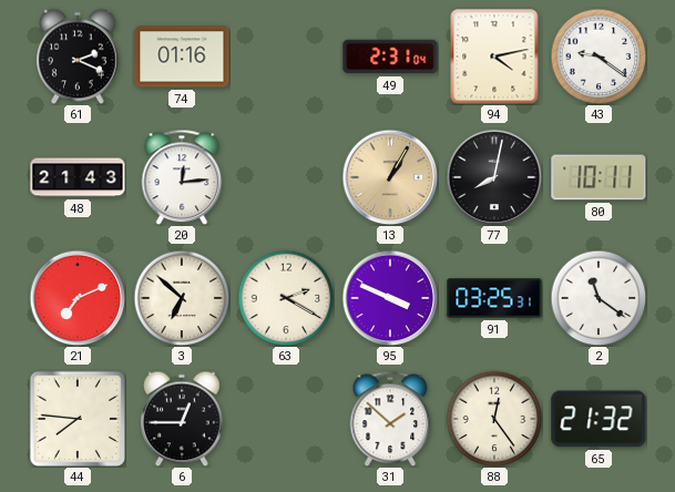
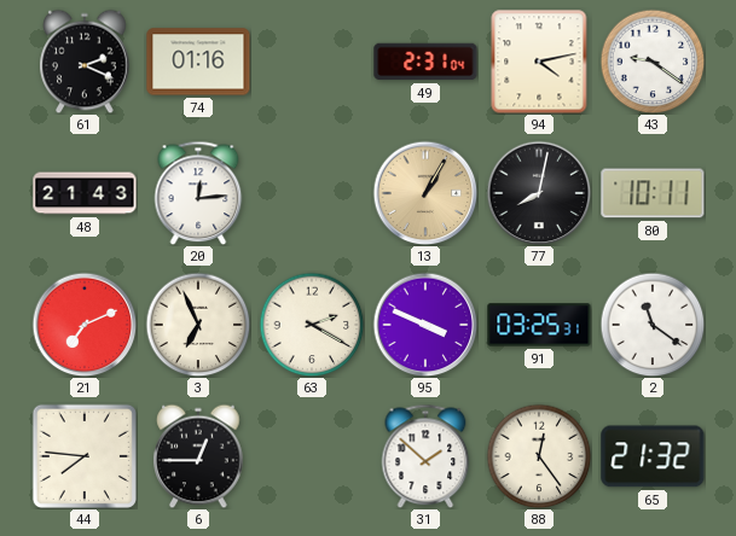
3: 6:52 -> 6:56
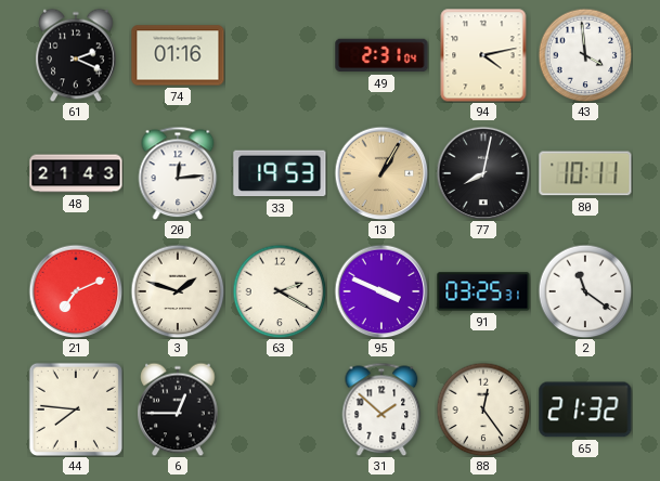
43: 9:21 -> 3:59
33: none -> 19:53
3: 6:56 -> 1:48
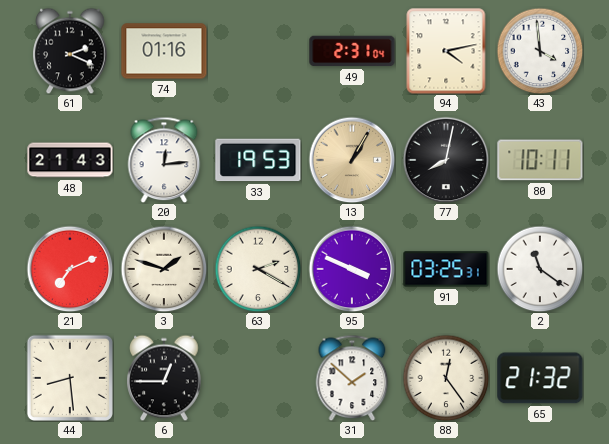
44: 7:46 -> 8:29
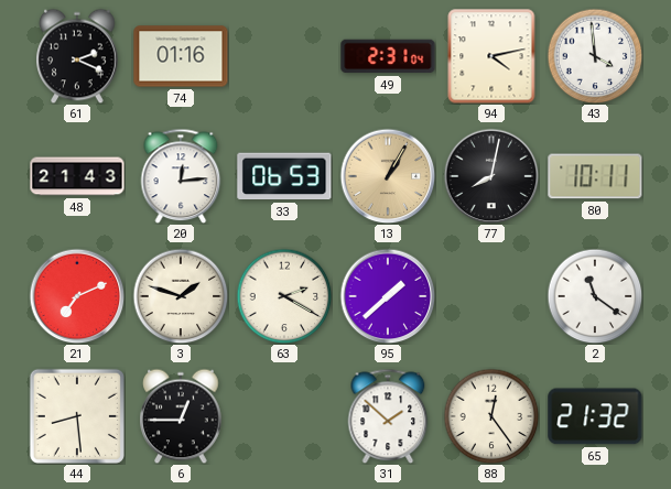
33: 19:53 -> 06:53
95: 3:49 -> 1:38
91: 03:25 -> none
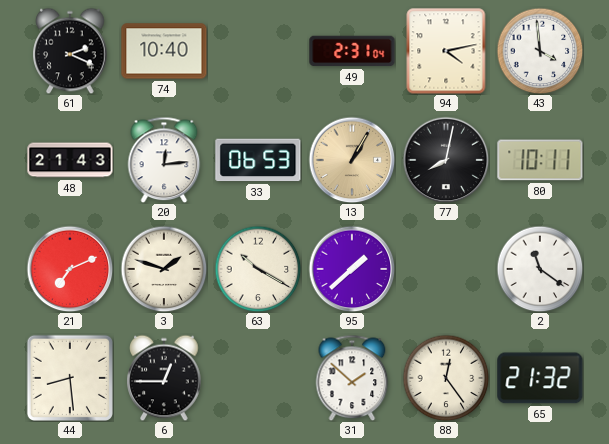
74: 01:16 -> 10:40
63: 2:20 -> 10:20
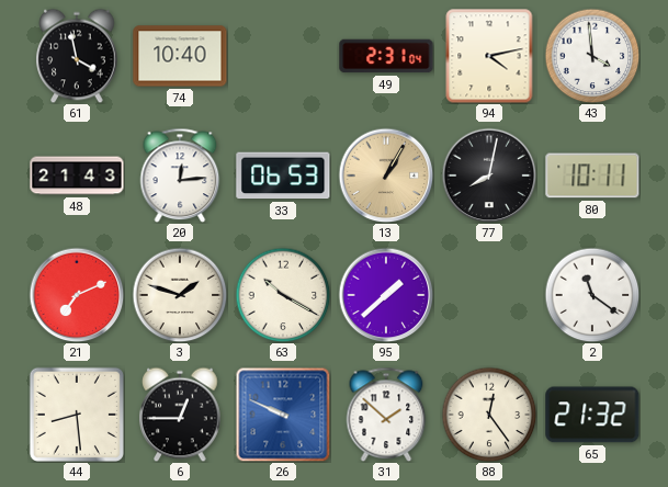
61: 2:19 -> 3:58
26: none -> 9:49
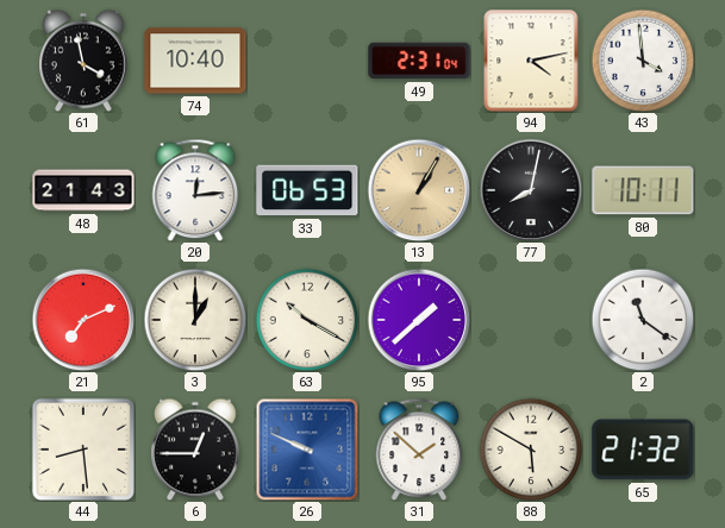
3: 1:48 -> 1:00
88: 12:24 -> 5:50
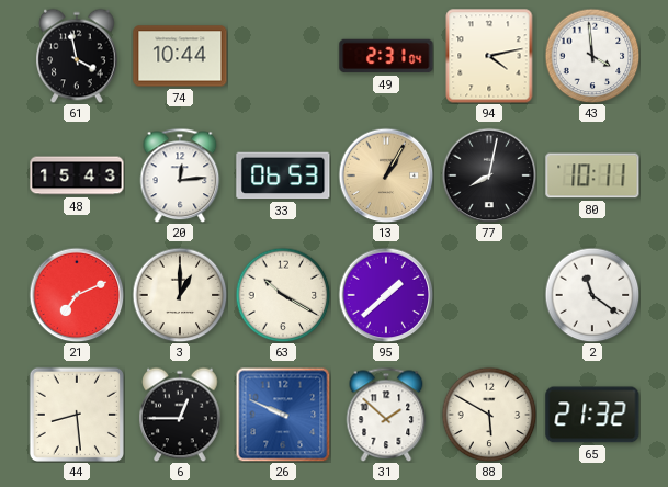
74: 10:40 -> 10:44
48: 21:43 -> 15:43
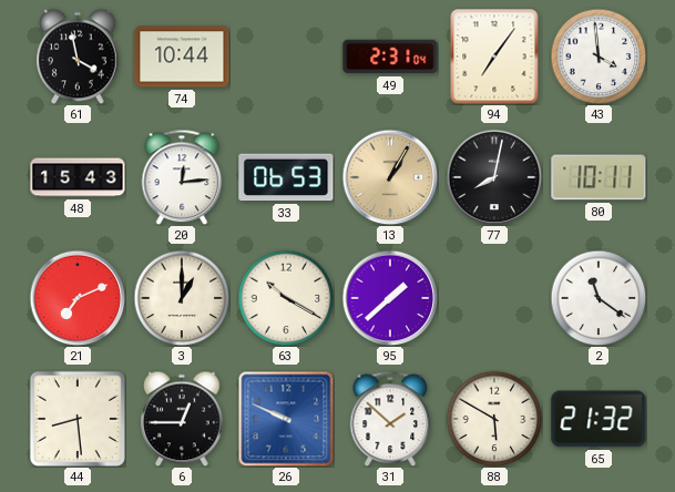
94: 4:13 -> 7:06
